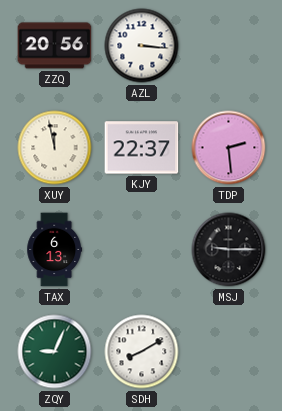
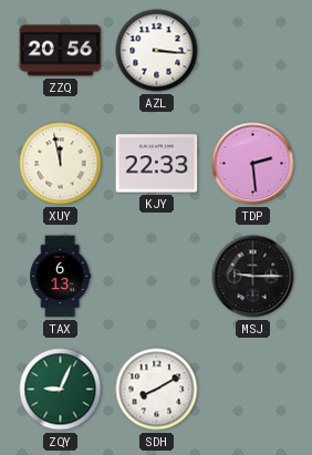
KJY: 22:37 -> 22:33
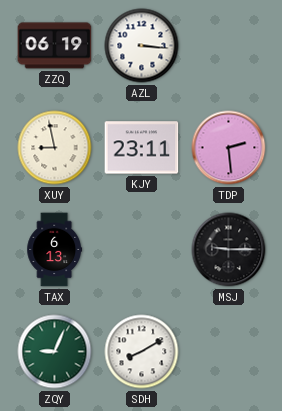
ZZQ: 20:56 -> 06:19
XUY: 11:58 -> 8:58
KJY: 22:33 -> 23:11
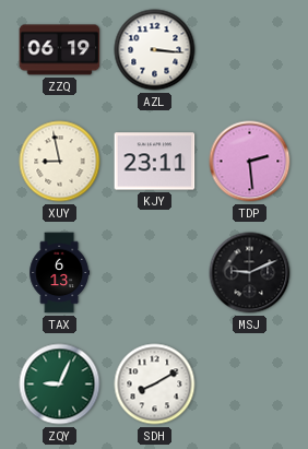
MSJ: 9:15 -> 9:11
